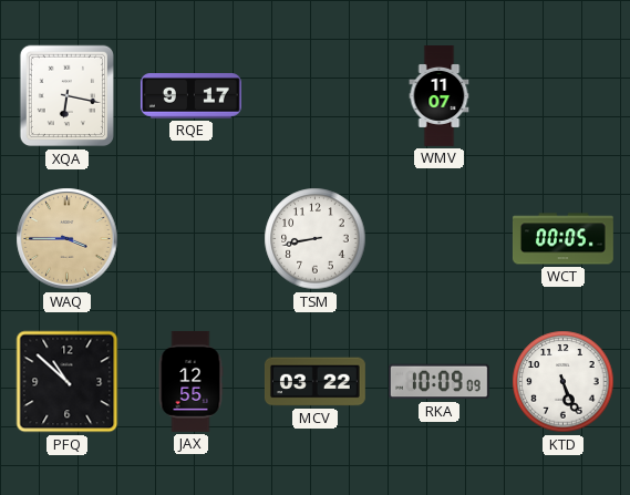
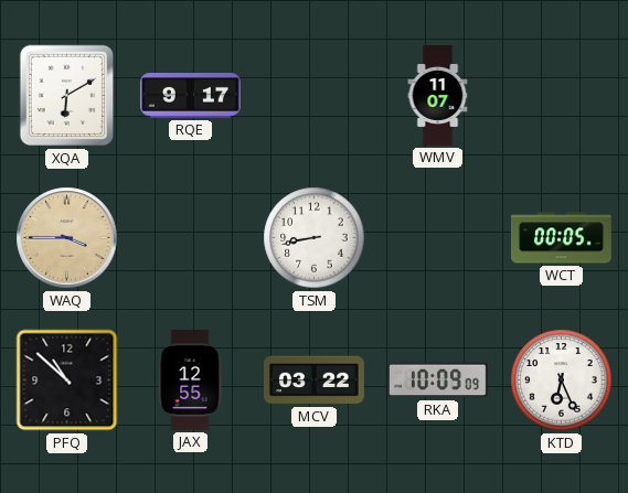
XQA: 6:17 -> 6:10
KTD: 5:26 -> 6:26
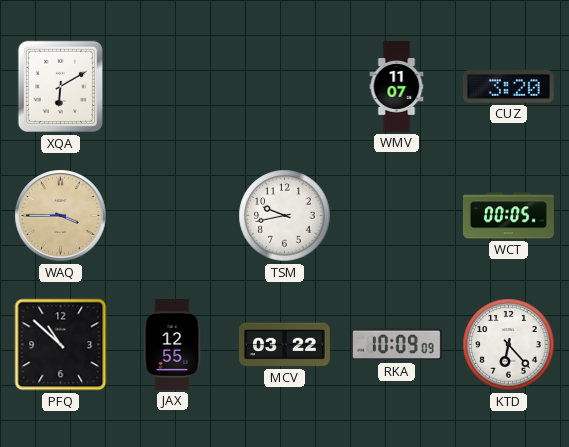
RQE: 9:17 -> none
CUZ: none -> 3:20
TSM: 8:43 -> 9:43
KTD: 6:26 -> 6:23
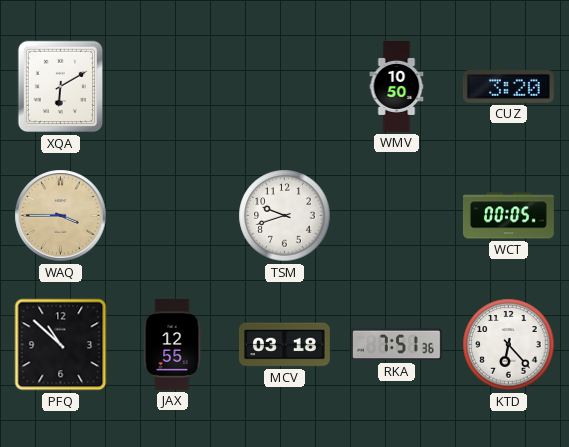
WMV: 11:07 -> 10:50
TSM: 9:43 -> 9:42
MCV: 03:22 -> 03:18
RKA: 10:09 -> 7:51
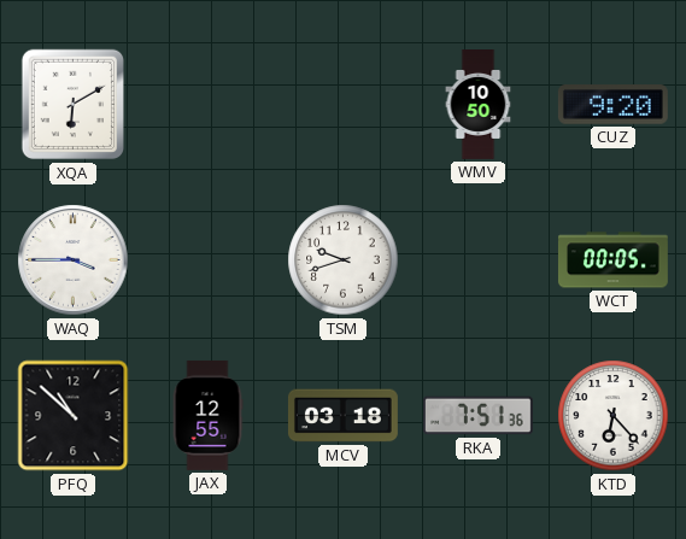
CUZ: 3:20 -> 9:20
WAQ dial: champagne -> white
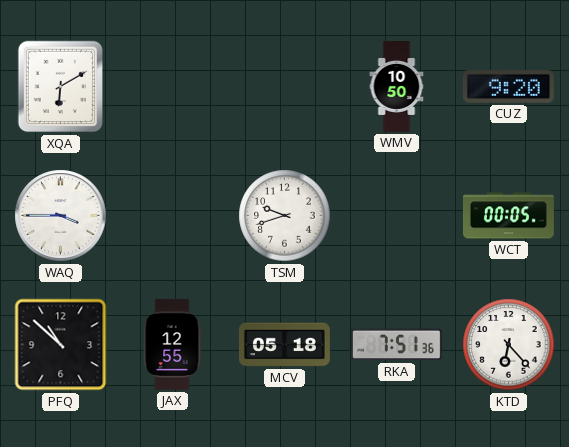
MCV: 03:18 -> 05:18
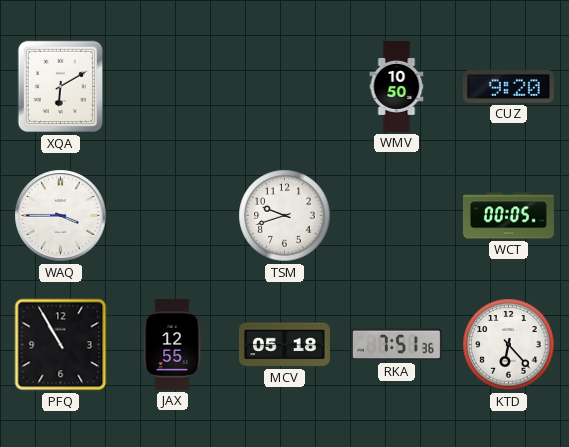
PFQ: 10:52 -> 10:55
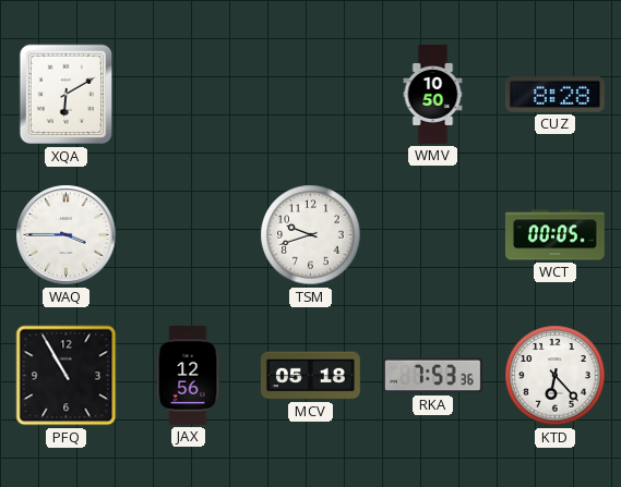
CUZ: 9:20 -> 8:28
JAX: 12:55 -> 12:56
RKA: 7:51 -> 7:53
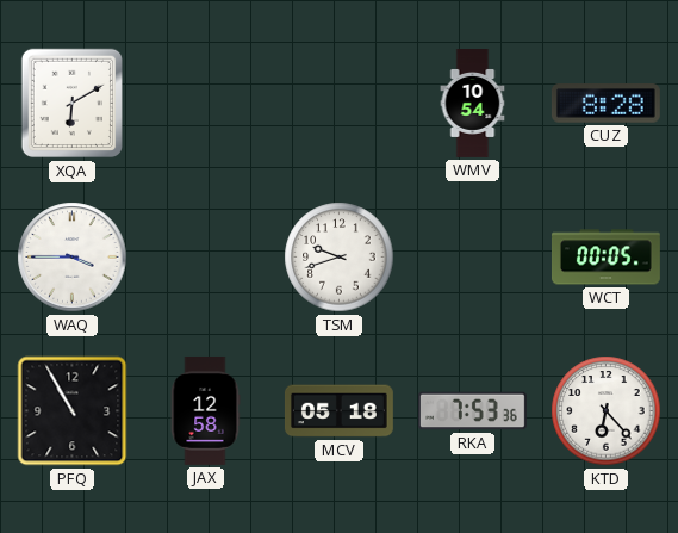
WMV: 10:50 -> 10:54
JAX: 12:56 -> 12:58
